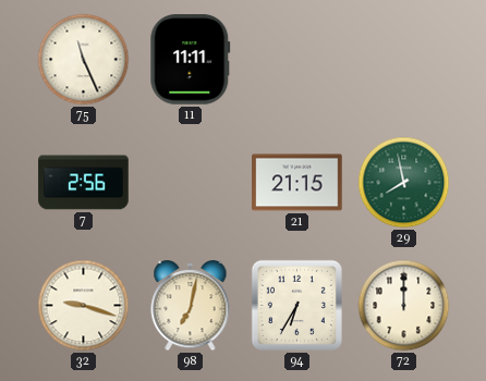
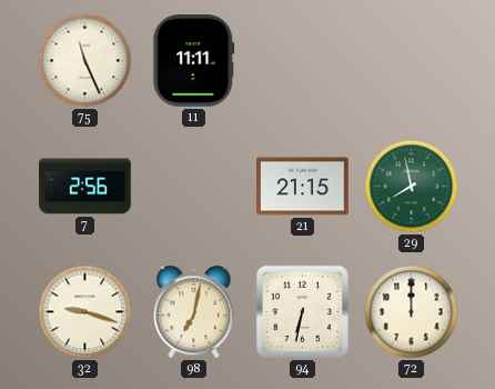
94: 6:35 -> 6:32
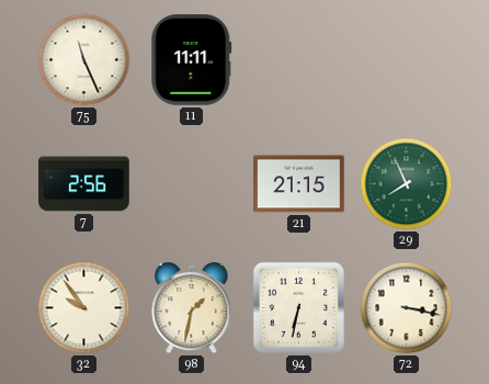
29: 7:58 -> 7:56
32: 9:18 -> 9:54
98: 7:02 -> 1:32
72: 12:00 -> 3:17
